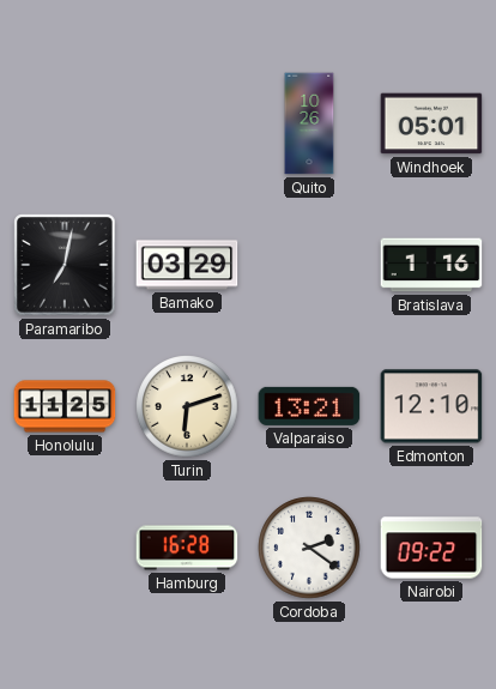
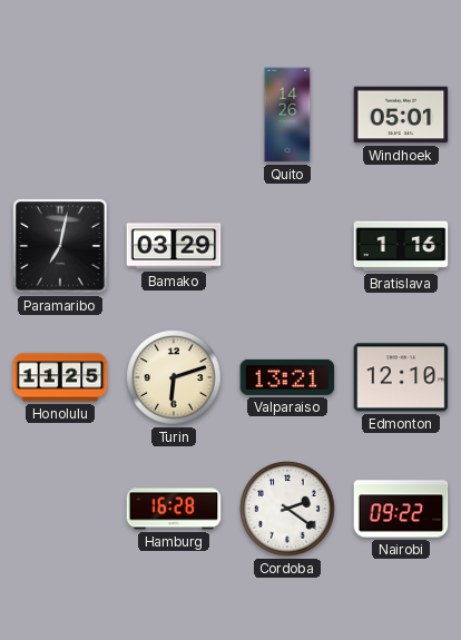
Quito: 10:26 -> 14:26
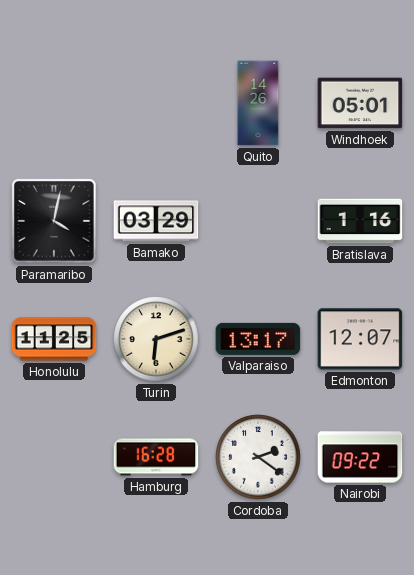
Paramaribo: 7:02 -> 4:02
Valparaiso: 13:21 -> 13:17
Edmonton: 12:10 -> 12:07
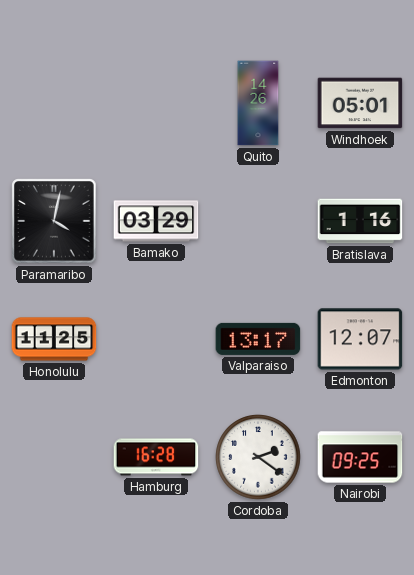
Turin: 6:12 -> none
Nairobi: 09:22 -> 09:25
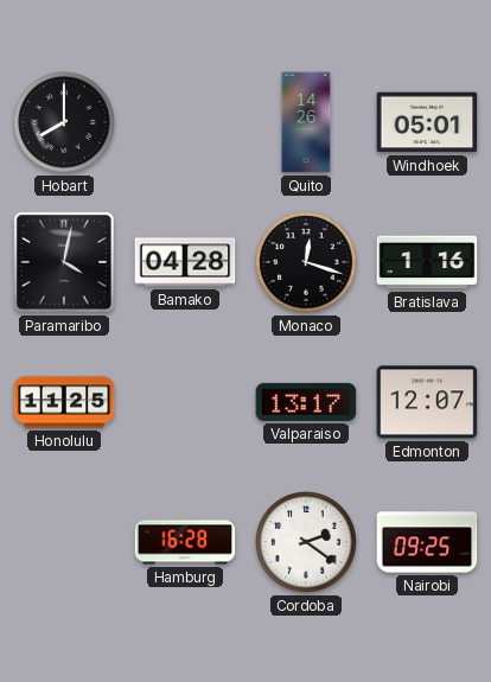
Hobart: none -> 8:00
Bamako: 03:29 -> 04:28
Monaco: none -> 12:18
